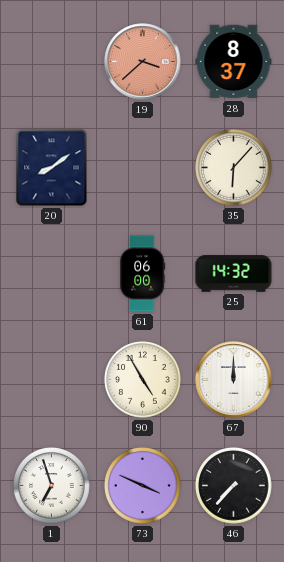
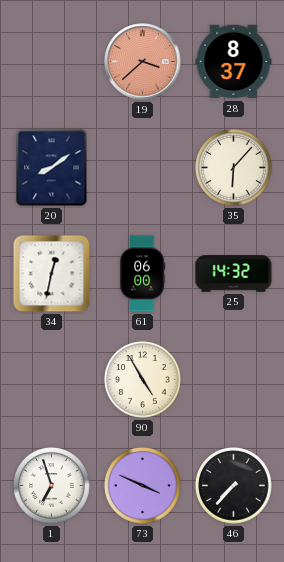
34: none -> 12:32
67: 12:00 -> none
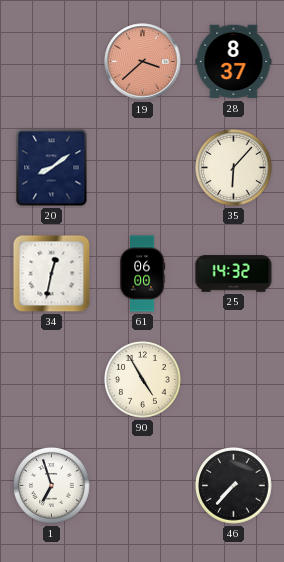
73: 3:49 -> none
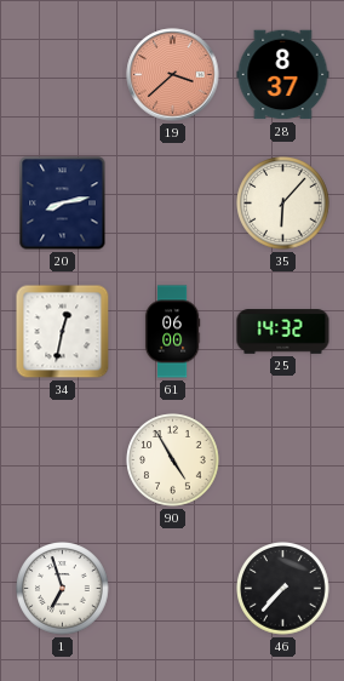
20: 8:09 -> 8:13
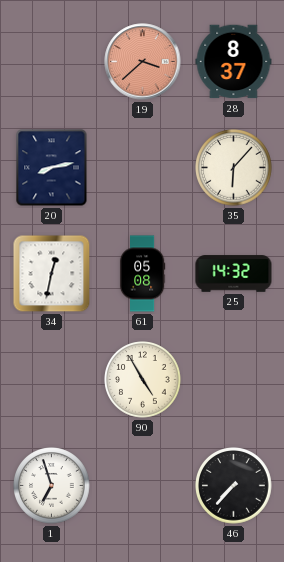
61: 06:00 -> 05:08
